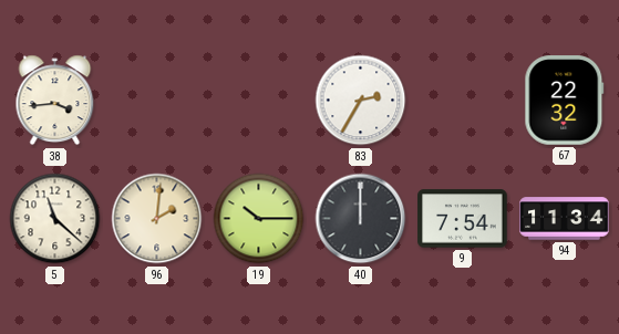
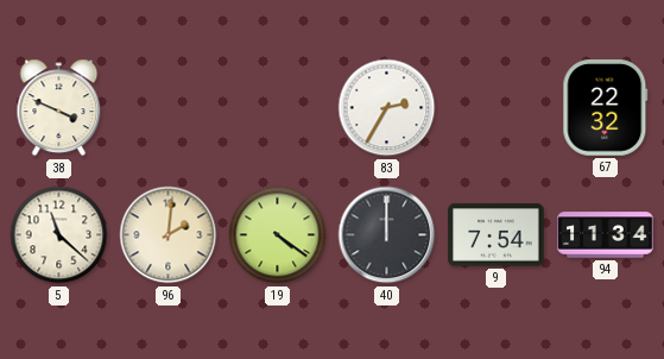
38: 3:44 -> 3:49
19: 10:15 -> 4:21
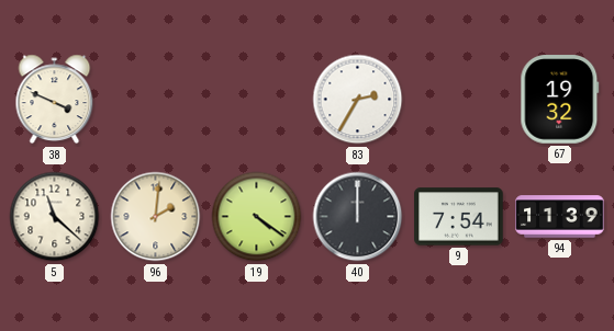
67: 22:32 -> 19:32
94: 11:34 -> 11:39
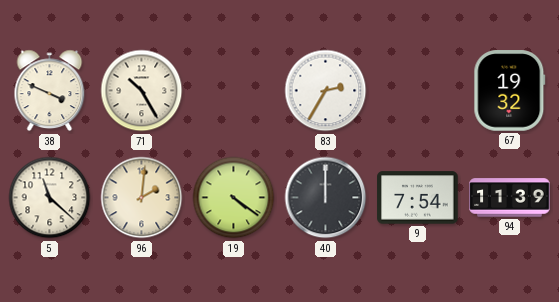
71: none -> 10:25
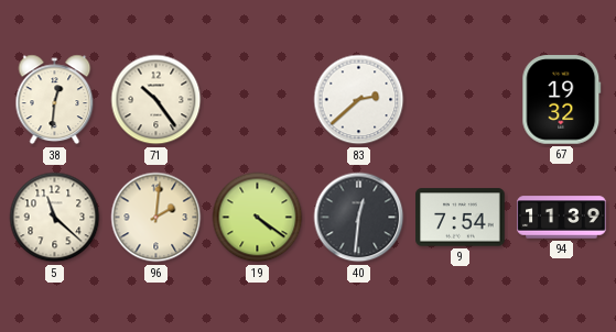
38: 3:49 -> 12:31
71: 10:25 -> 10:24
83: 2:35 -> 2:38
40: 12:00 -> 12:31
